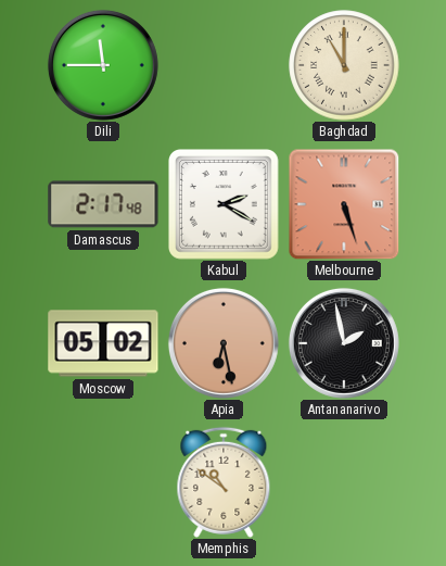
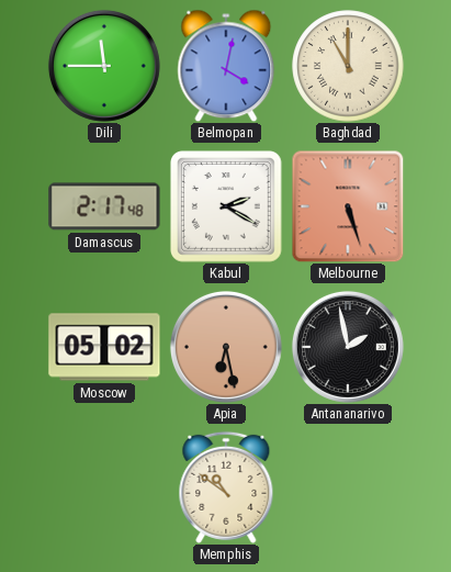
Belmopan: none -> 4:02
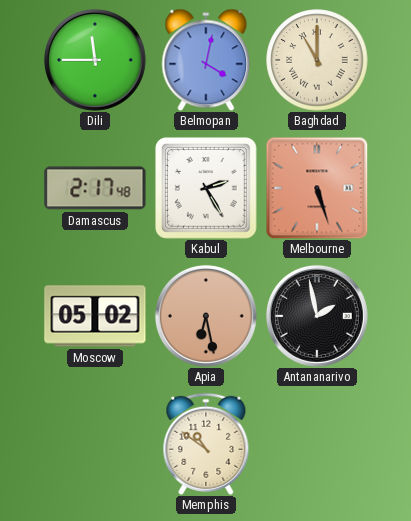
Kabul: 2:20 -> 2:25
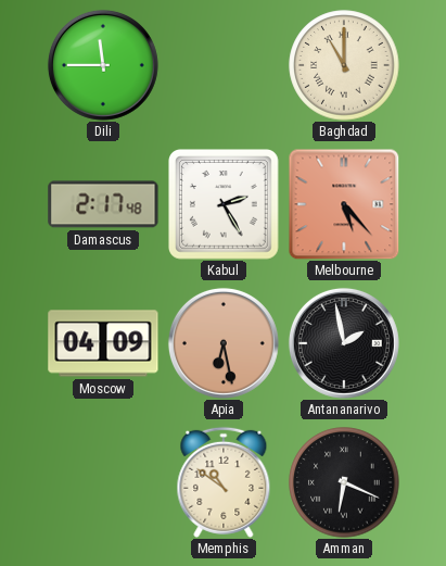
Belmopan: 4:02 -> none
Melbourne: 5:27 -> 5:23
Moscow: 05:02 -> 04:09
Amman: none -> 6:19
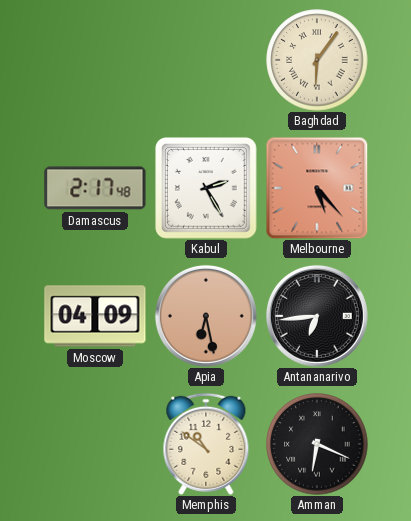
Dili: 11:45 -> none
Baghdad: 11:00 -> 6:06
Antananarivo: 1:58 -> 6:44
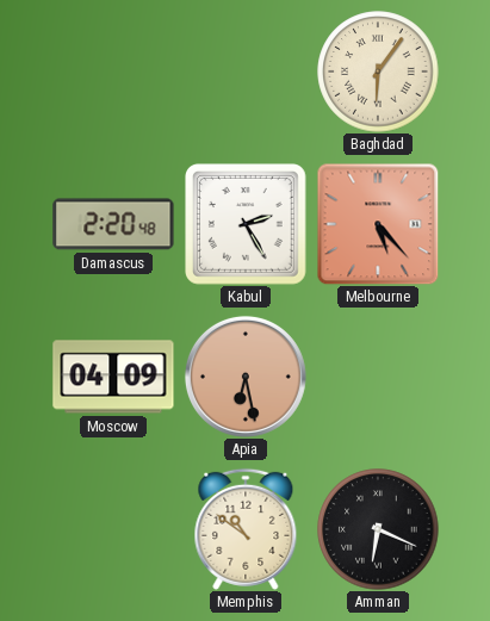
Damascus: 2:17 -> 2:20
Antananarivo: 6:44 -> none
